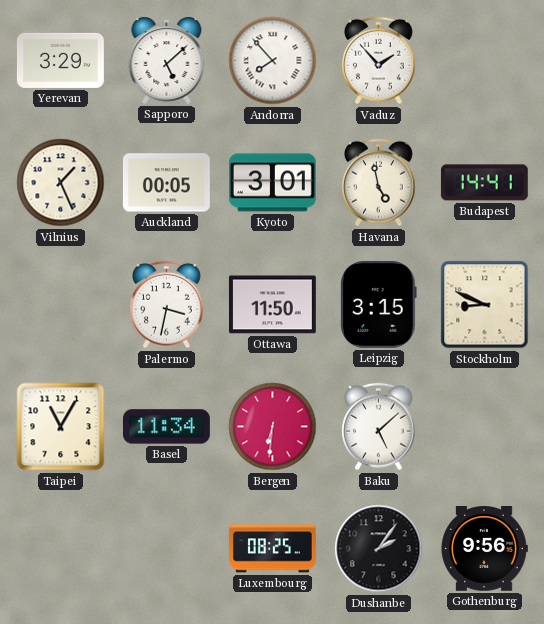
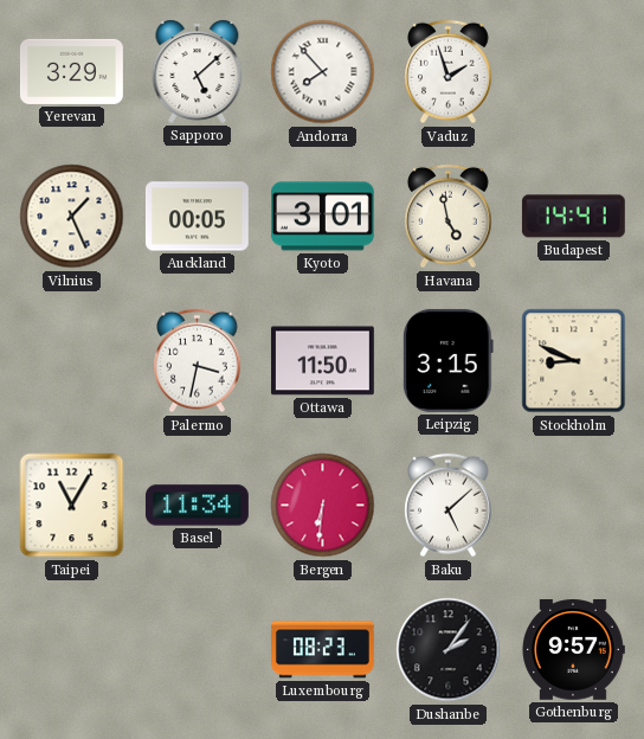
Vaduz: 1:53 -> 1:57
Luxembourg: 08:25 -> 08:23
Gothenburg: 9:56 -> 9:57
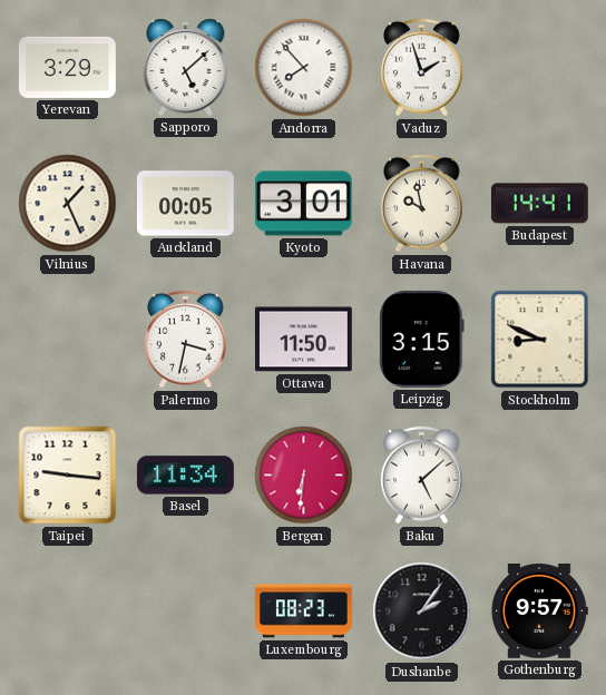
Havana: 4:58 -> 9:58
Taipei: 11:05 -> 9:16
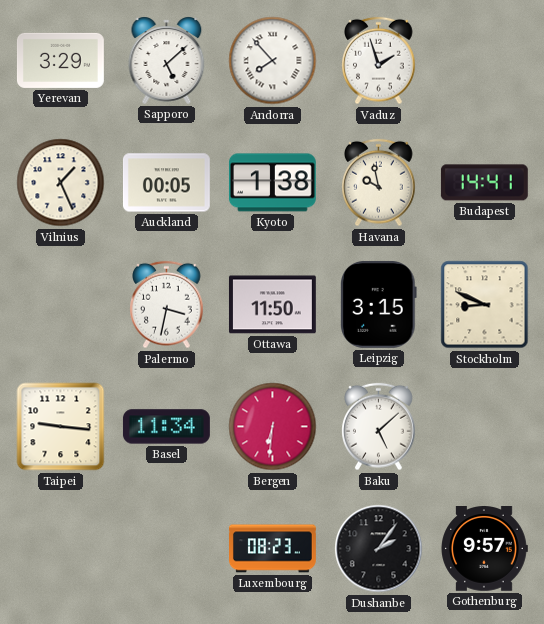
Kyoto: 3:01 -> 1:38
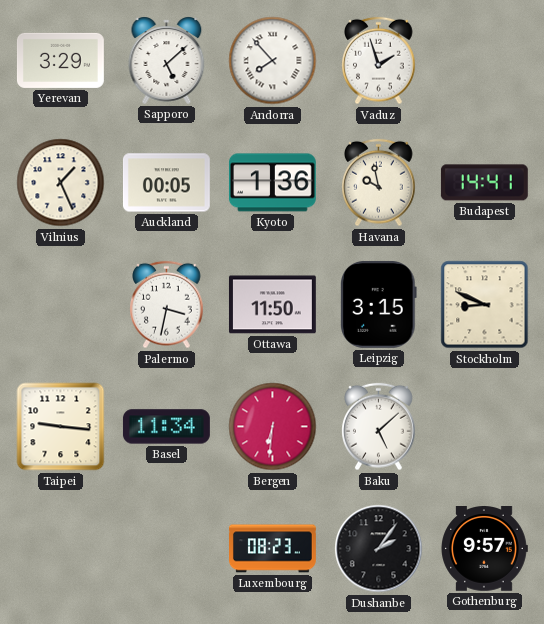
Kyoto: 1:38 -> 1:36
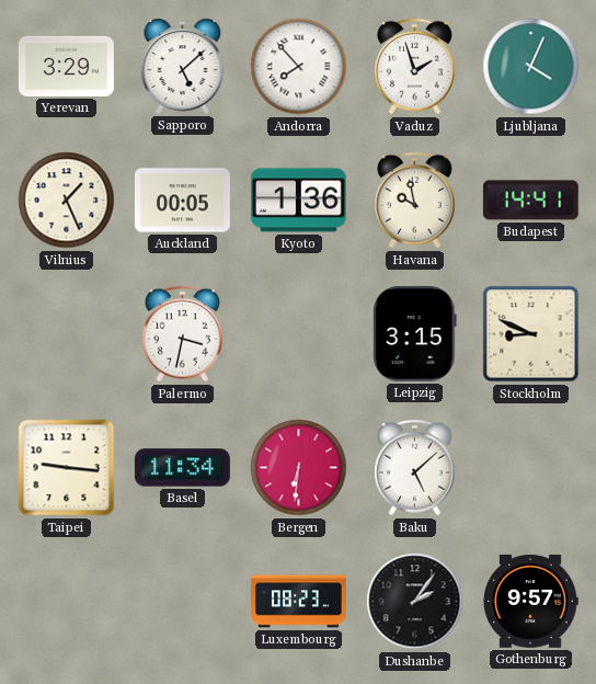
Ljubljana: none -> 4:04
Ottawa: 11:50 -> none
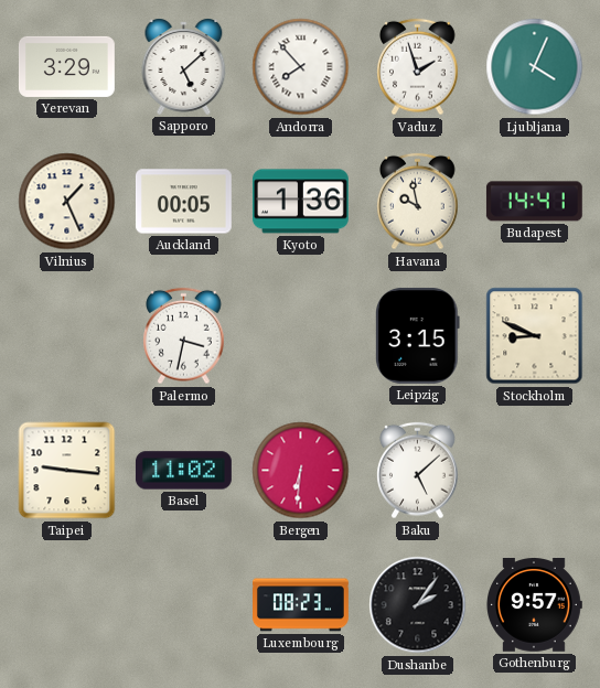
Basel: 11:34 -> 11:02
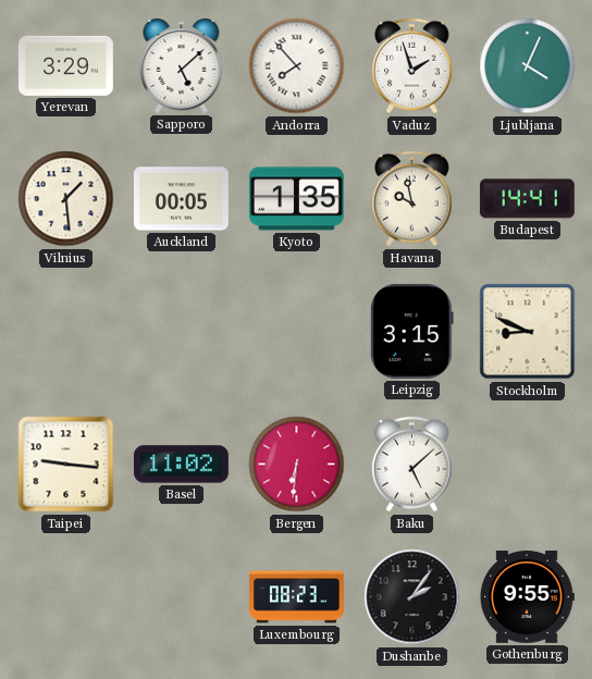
Vilnius: 1:26 -> 1:29
Kyoto: 1:36 -> 1:35
Palermo: 3:32 -> none
Gothenburg: 9:57 -> 9:55
